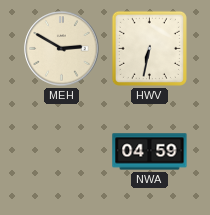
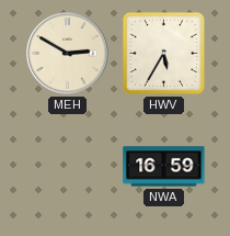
HWV: 6:32 -> 5:35
NWA: 04:59 -> 16:59
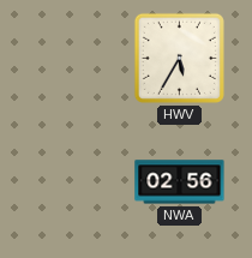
MEH: 2:50 -> none
NWA: 16:59 -> 02:56
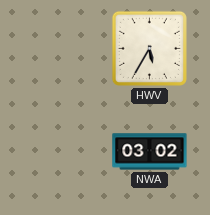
NWA: 02:56 -> 03:02
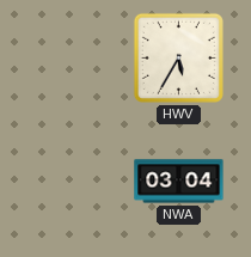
NWA: 03:02 -> 03:04
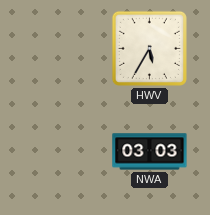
NWA: 03:04 -> 03:03
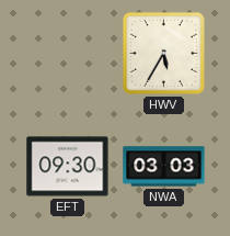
EFT: none -> 09:30
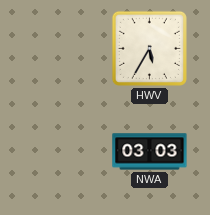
EFT: 09:30 -> none
